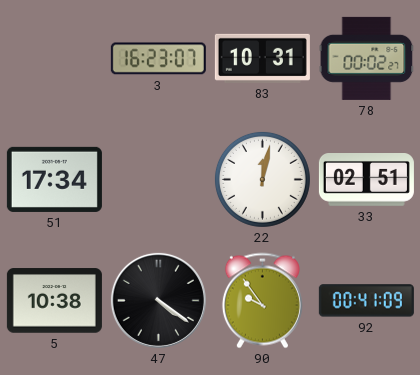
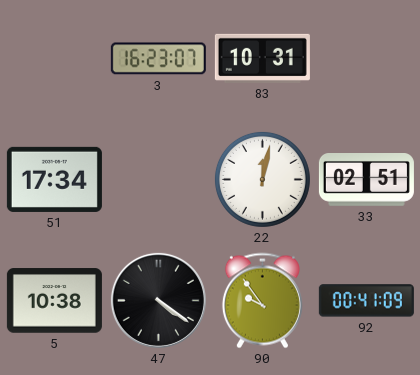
78: 00:02 -> none
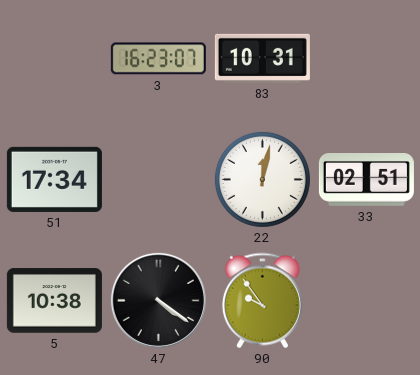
92: 00:41 -> none
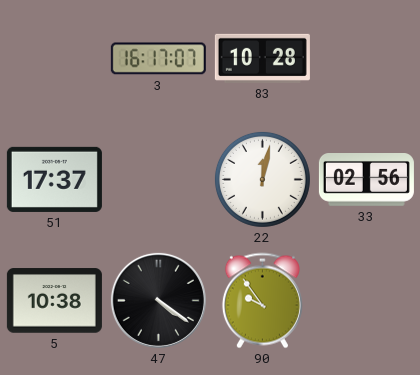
3: 16:23 -> 16:17
83: 10:31 -> 10:28
51: 17:34 -> 17:37
33: 02:51 -> 02:56
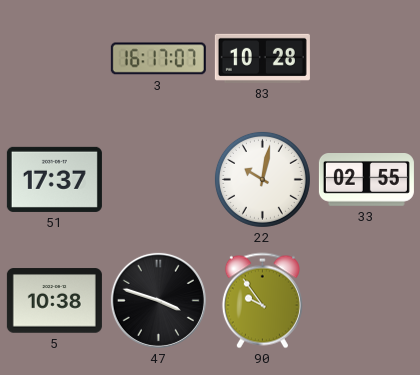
22: 12:02 -> 10:02
33: 02:56 -> 02:55
47: 4:21 -> 3:48
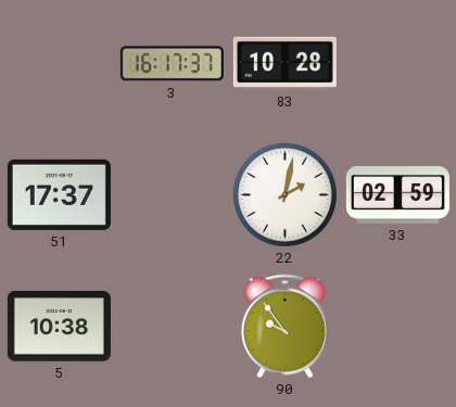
3: 16:17:07 -> 16:17:37
22: 10:02 -> 2:02
33: 02:55 -> 02:59
47: 3:48 -> none
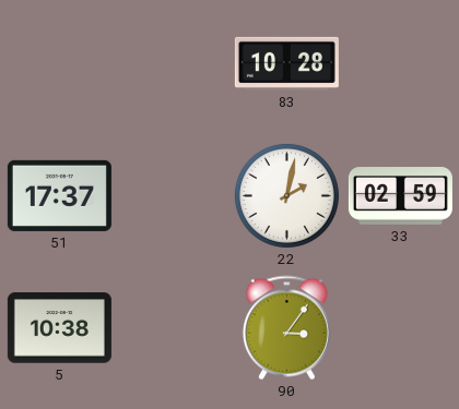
3: 16:17 -> none
90: 9:54 -> 3:06
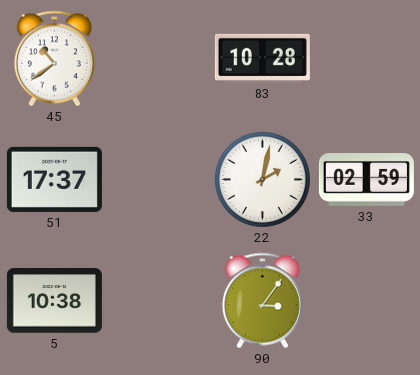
45: none -> 10:39
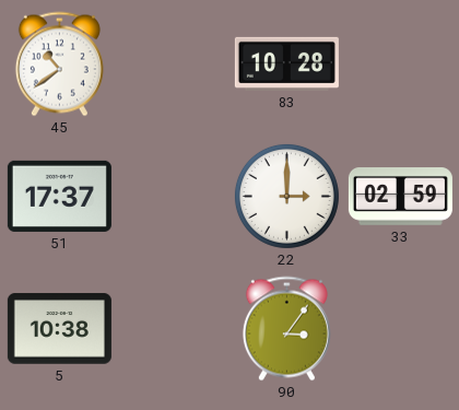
22: 2:02 -> 3:00
